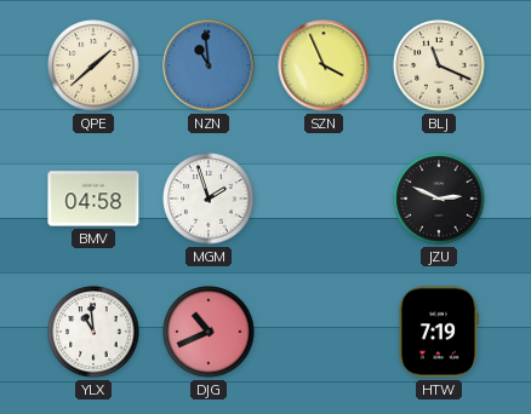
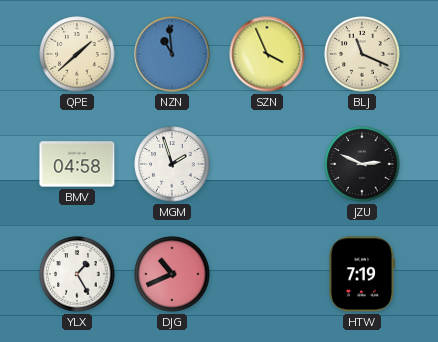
YLX: 10:59 -> 1:25
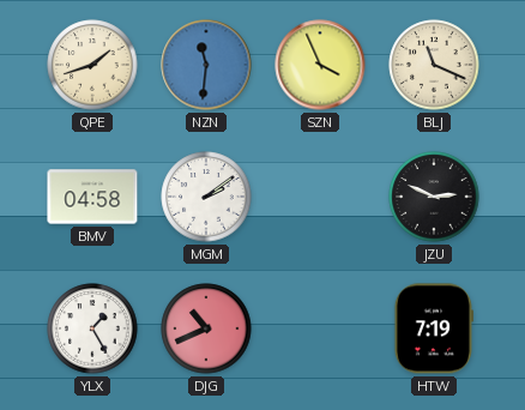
QPE: 1:38 -> 1:42
NZN: 10:59 -> 11:31
MGM: 1:57 -> 2:09
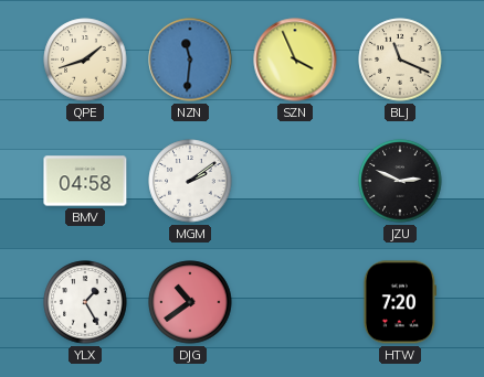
DJG: 10:41 -> 10:39
HTW: 7:19 -> 7:20
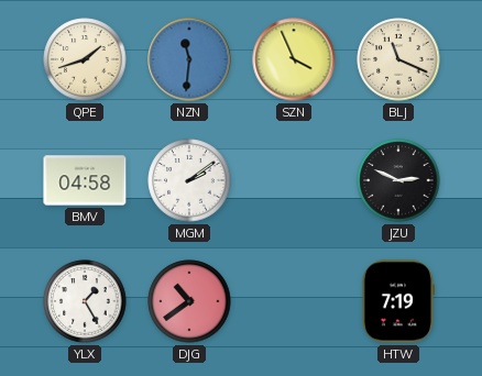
HTW: 7:20 -> 7:19
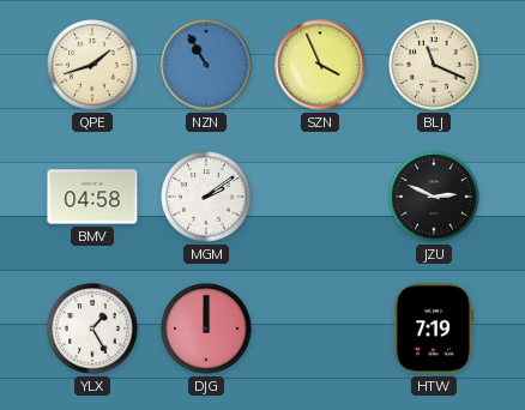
NZN: 11:31 -> 10:55
DJG: 10:39 -> 12:00
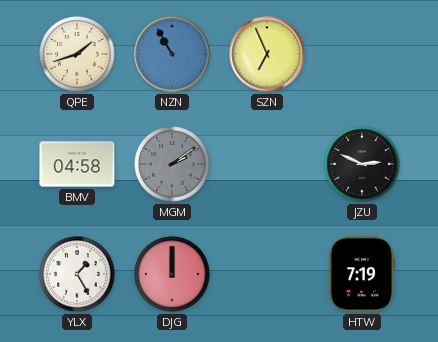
SZN: 3:56 -> 6:56
BLJ: 11:19 -> none
MGM dial: white -> grey
